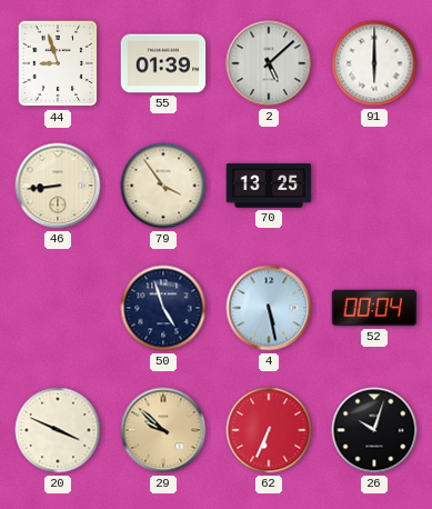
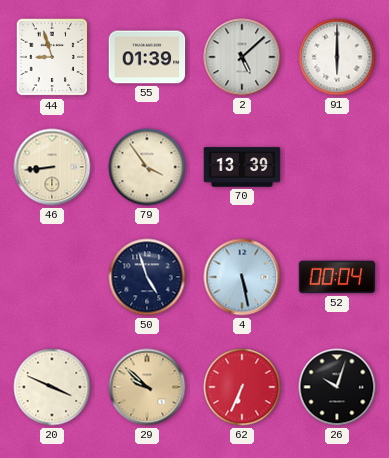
70: 13:25 -> 13:39
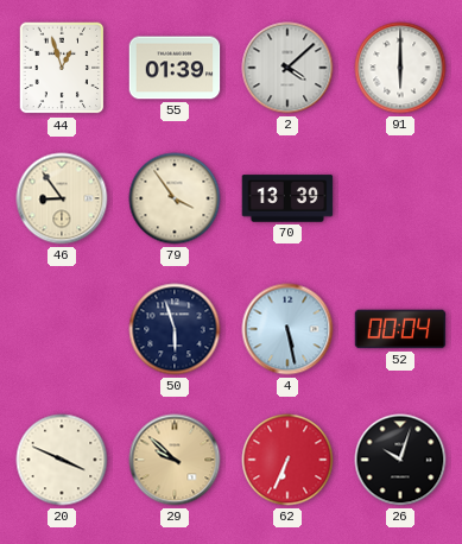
44: 8:57 -> 12:57
2: 5:08 -> 4:08
46: 8:44 -> 8:54
50: 4:57 -> 5:57
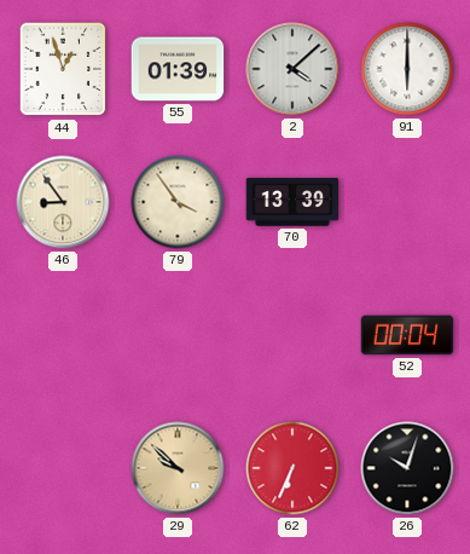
50: 5:57 -> none
4: 5:28 -> none
20: 3:49 -> none
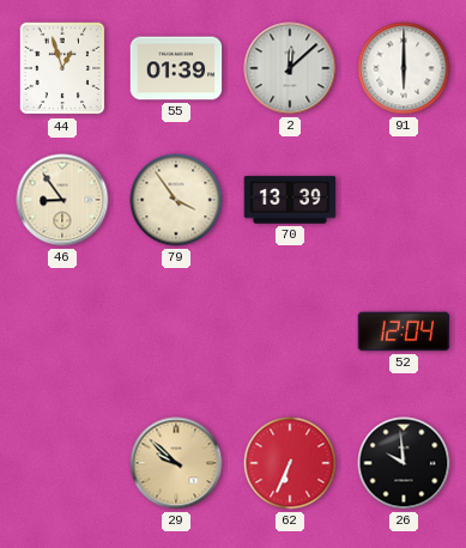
2: 4:08 -> 12:08
52: 00:04 -> 12:04
26: 10:03 -> 9:59
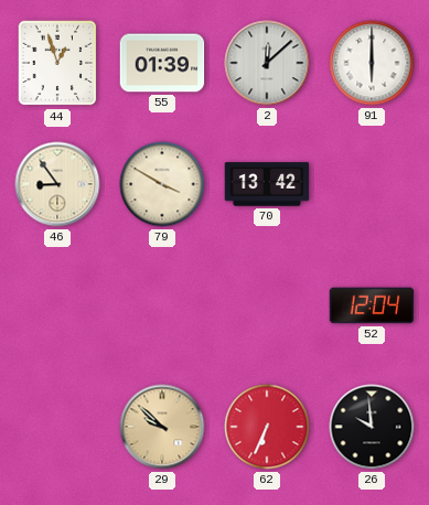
79: 3:54 -> 3:50
70: 13:39 -> 13:42
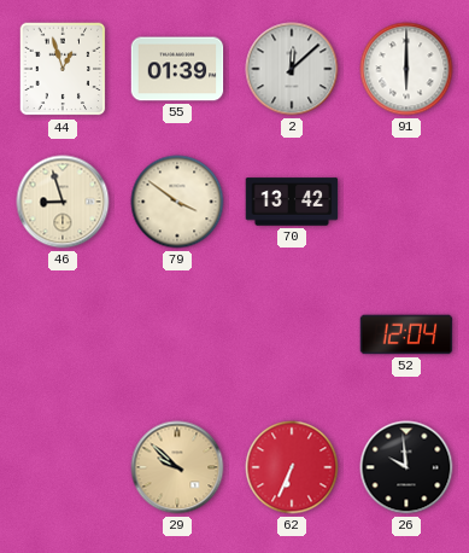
46: 8:54 -> 8:57
79: 3:50 -> 3:51
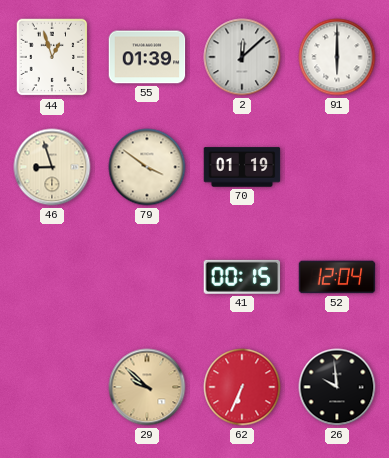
70: 13:42 -> 01:19
41: none -> 00:15
